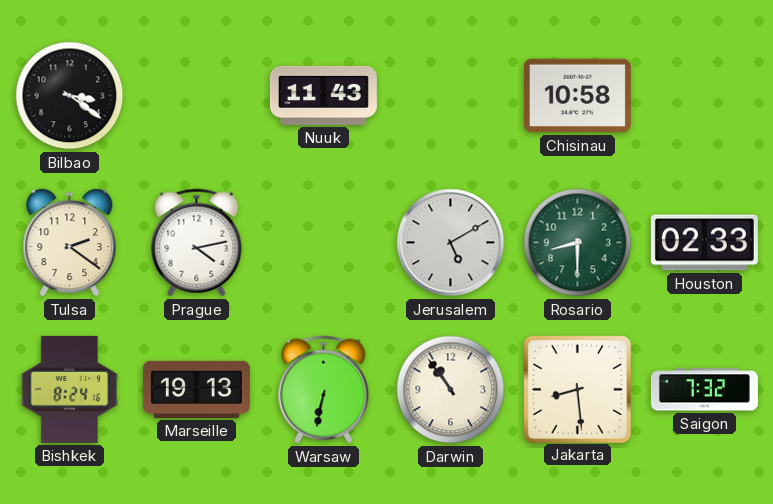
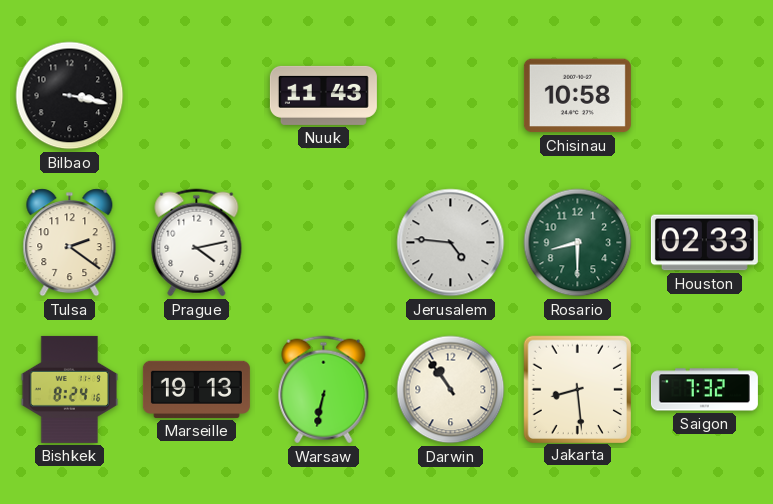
Bilbao: 3:21 -> 3:17
Jerusalem: 5:10 -> 4:46
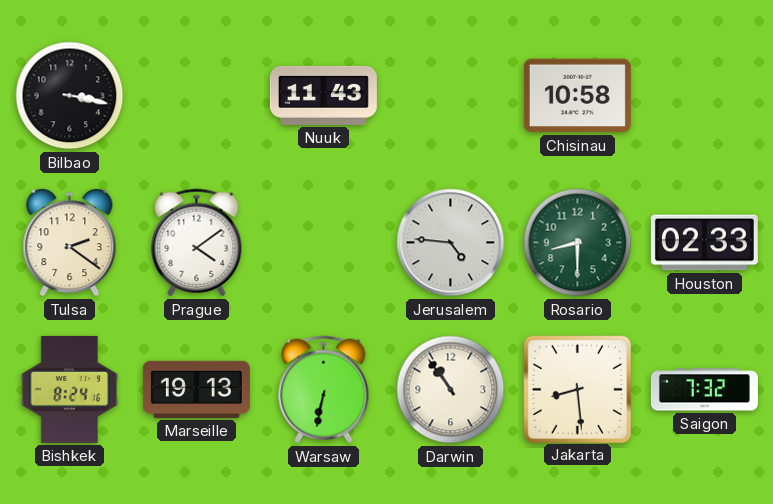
Prague: 4:13 -> 4:09
